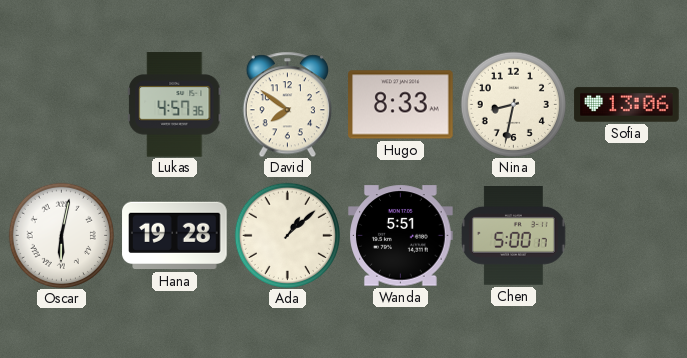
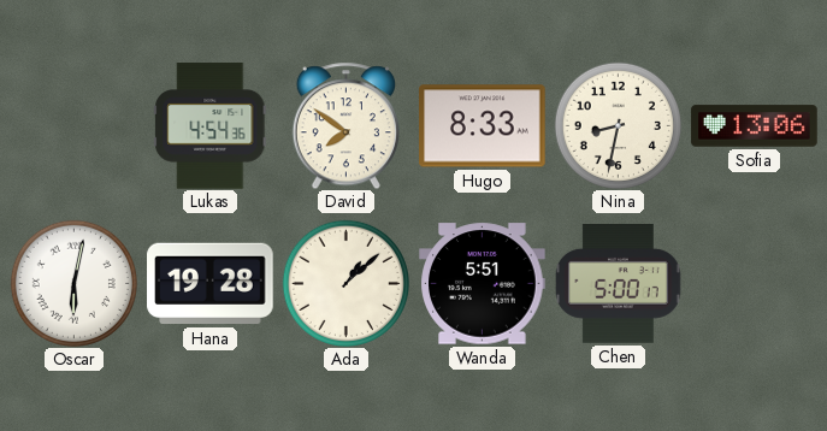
Lukas: 4:57 -> 4:54
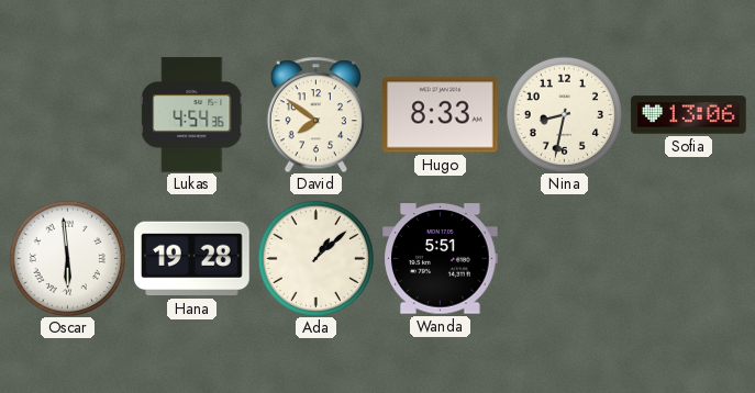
Oscar: 6:02 -> 5:59
Chen: 5:00 -> none
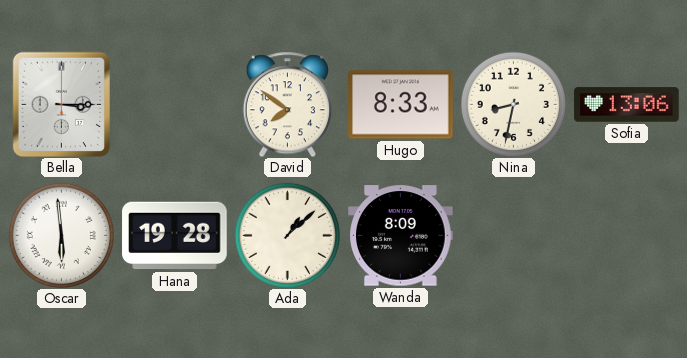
Bella: none -> 3:15
Lukas: 4:54 -> none
Wanda: 5:51 -> 8:09
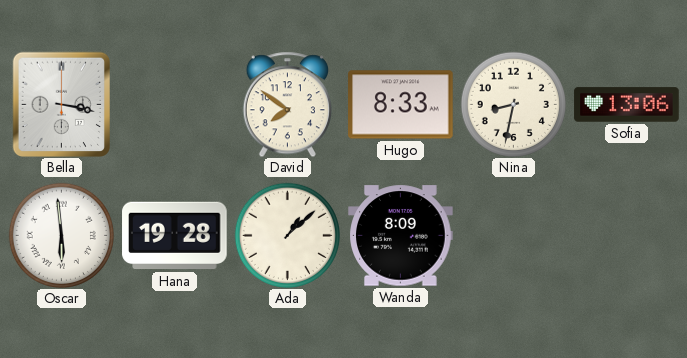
Bella: 3:15 -> 3:17
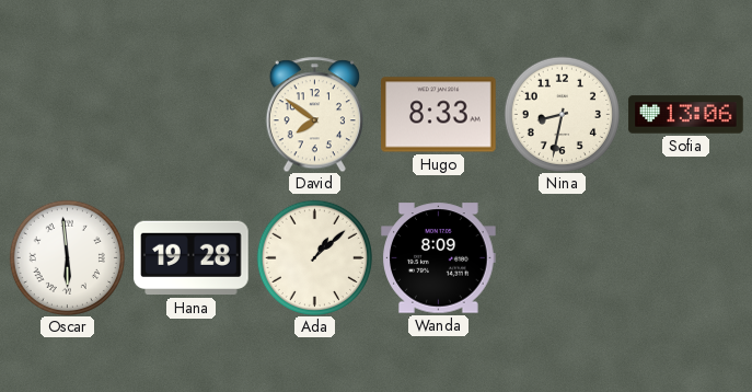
Bella: 3:17 -> none
